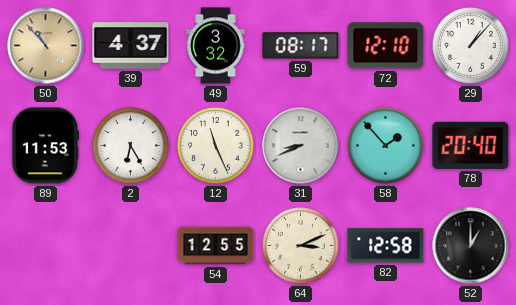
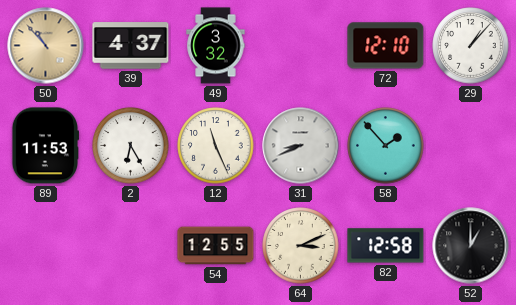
59: 08:17 -> none
78: 20:40 -> none
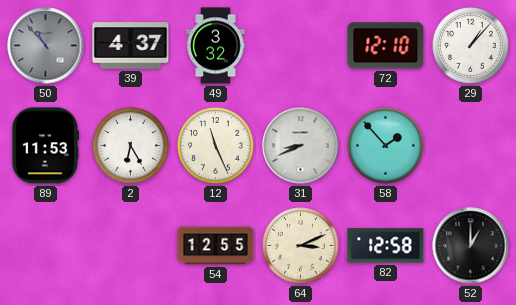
50 dial: champagne -> grey
